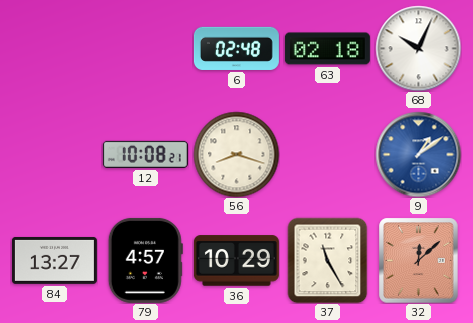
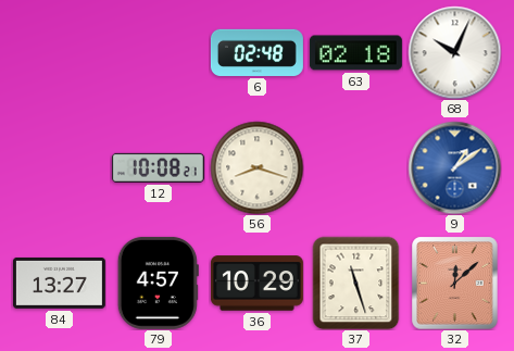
37: 11:25 -> 11:27
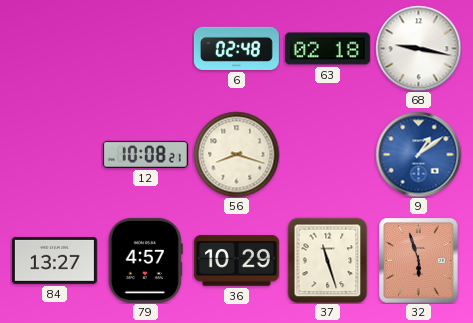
68: 10:04 -> 9:17
32: 12:08 -> 5:57
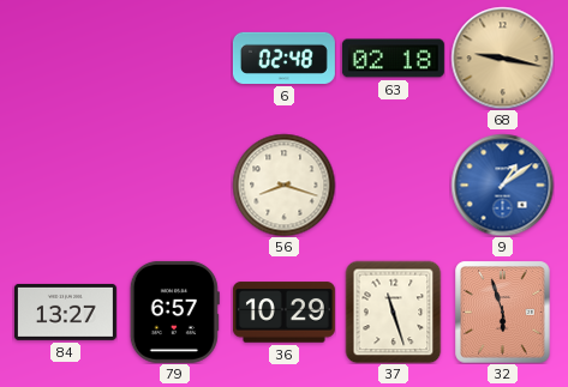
68 dial: white -> champagne
12: 10:08 -> none
79: 4:57 -> 6:57
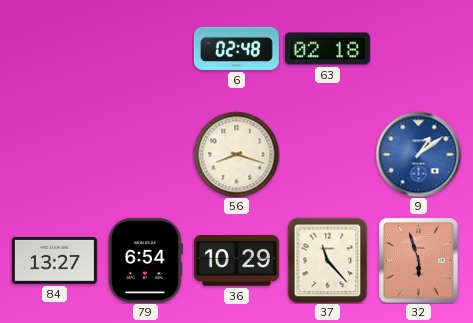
68: 9:17 -> none
79: 6:57 -> 6:54
37: 11:27 -> 11:23
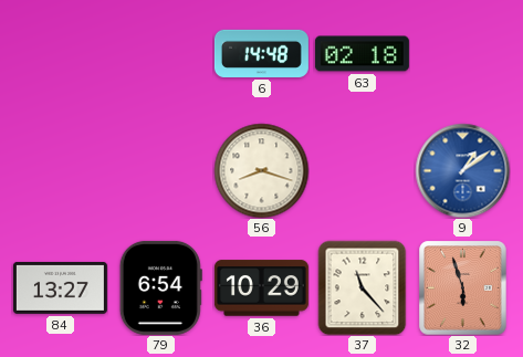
6: 02:48 -> 14:48
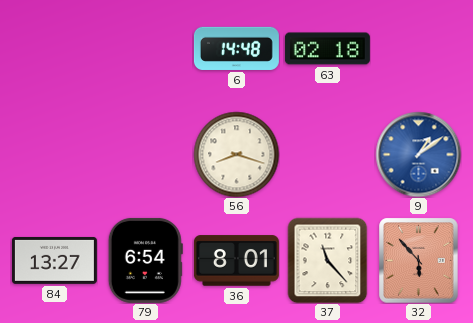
36: 10:29 -> 8:01
32: 5:57 -> 5:53
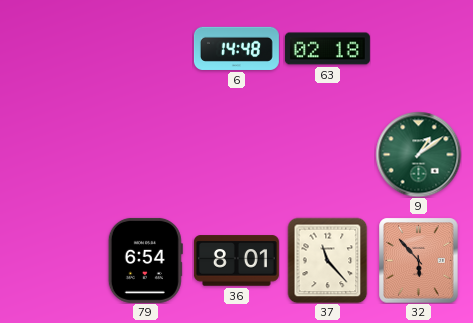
56: 8:18 -> none
9 dial: blue -> green
84: 13:27 -> none
